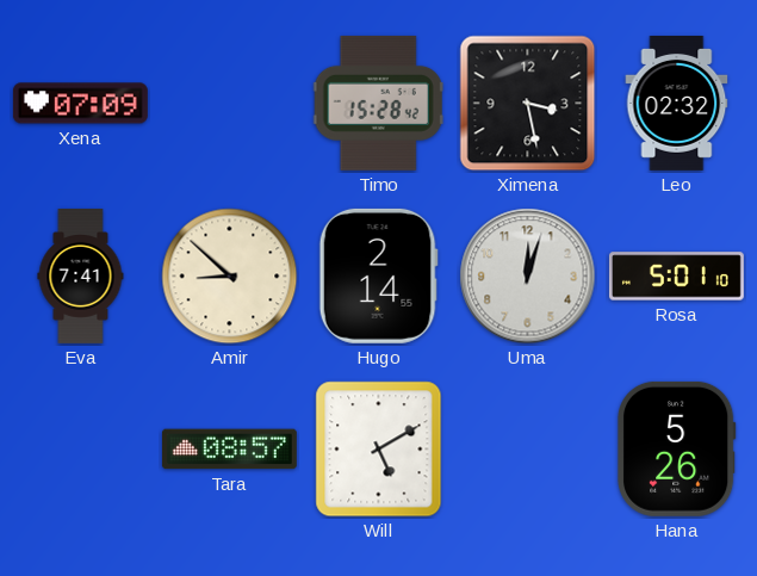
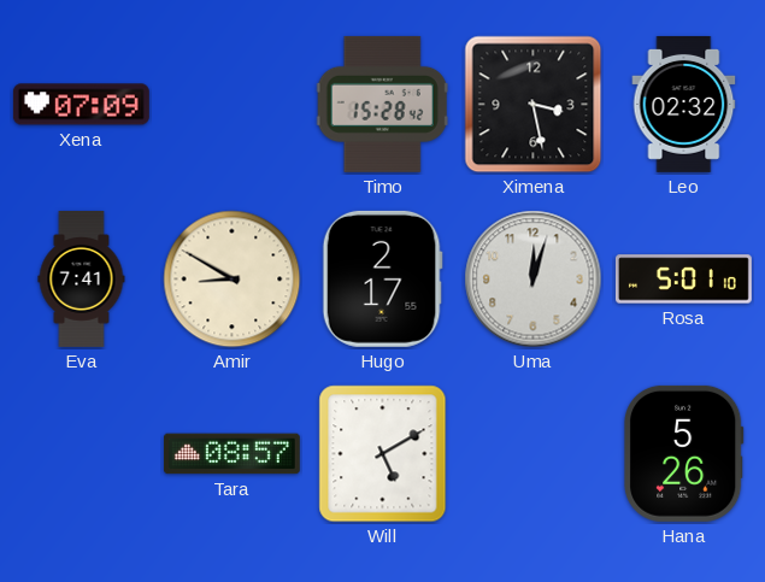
Amir: 8:52 -> 8:50
Hugo: 2:14 -> 2:17
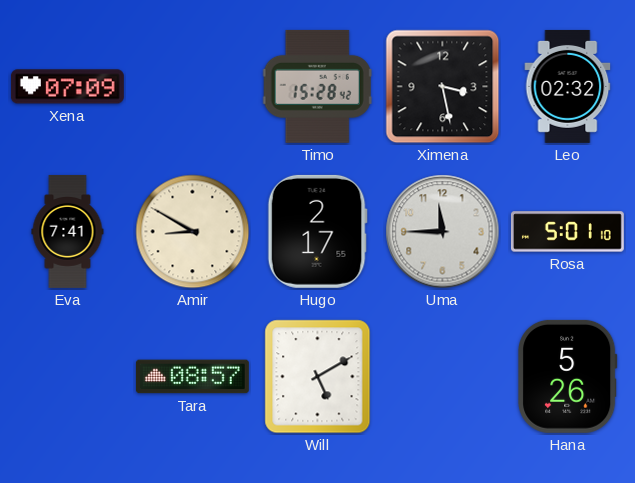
Uma: 12:03 -> 11:45
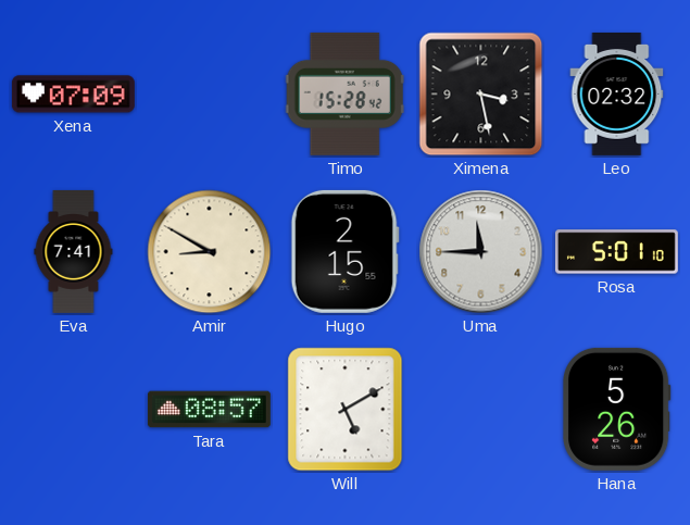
Hugo: 2:17 -> 2:15
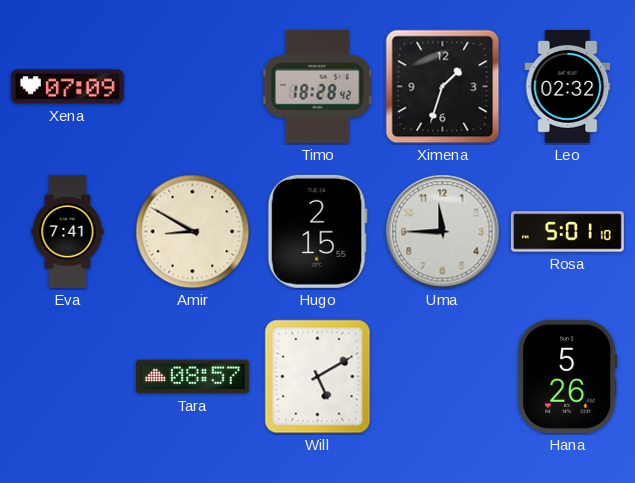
Timo: 15:28 -> 18:28
Ximena: 3:28 -> 1:33
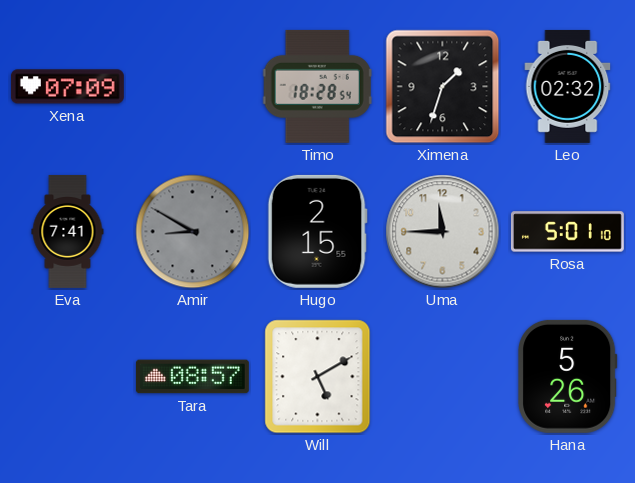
Timo: 18:28:42 -> 18:28:54
Amir dial: cream -> grey
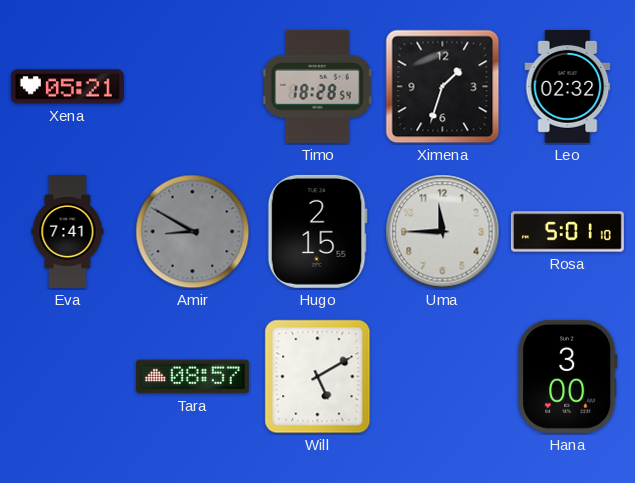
Xena: 07:09 -> 05:21
Hana: 5:26 -> 3:00
